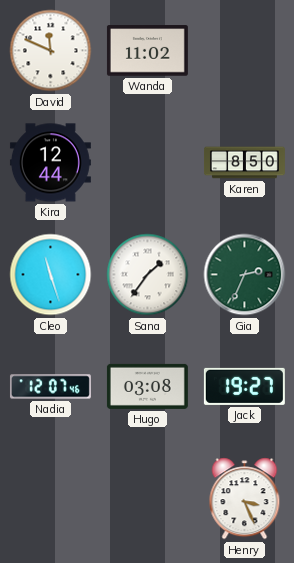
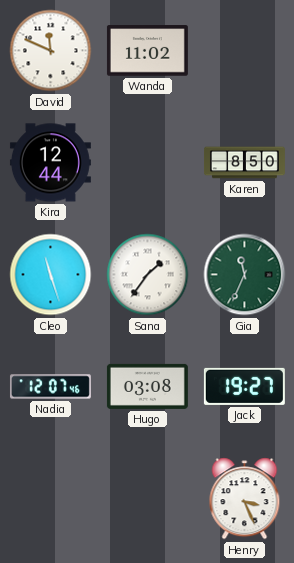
Gia: 2:34 -> 11:34
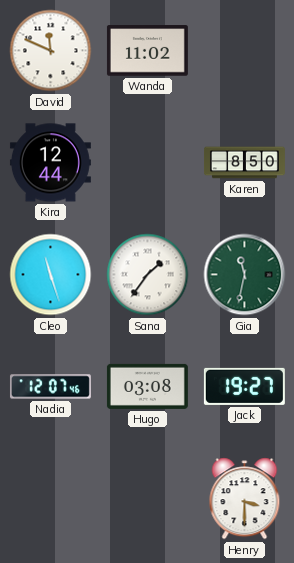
Gia: 11:34 -> 11:32
Henry: 3:26 -> 3:30
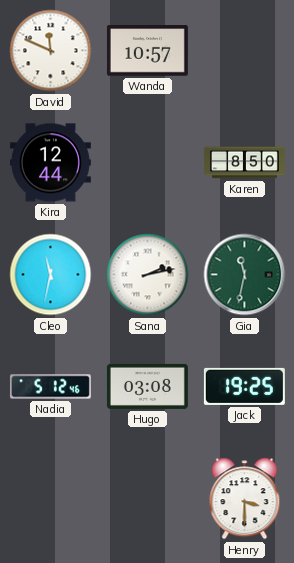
Wanda: 11:02 -> 10:57
Cleo: 11:27 -> 11:32
Sana: 1:36 -> 2:13
Nadia: 12:07 -> 5:12
Jack: 19:27 -> 19:25
